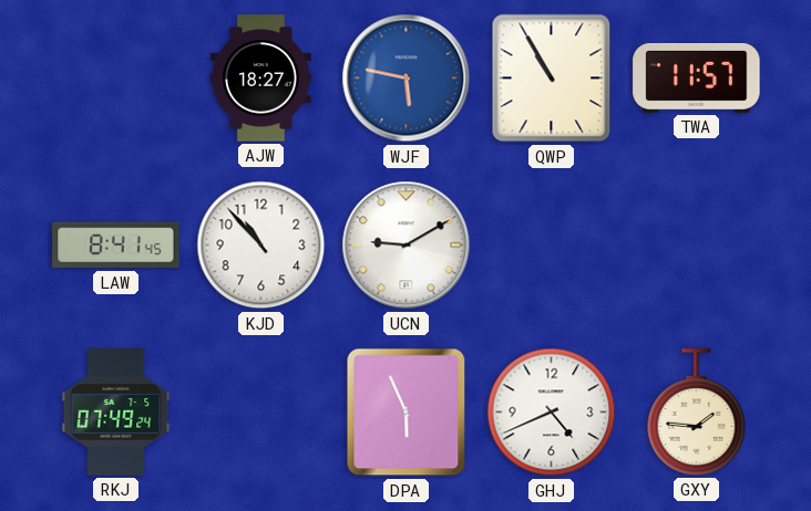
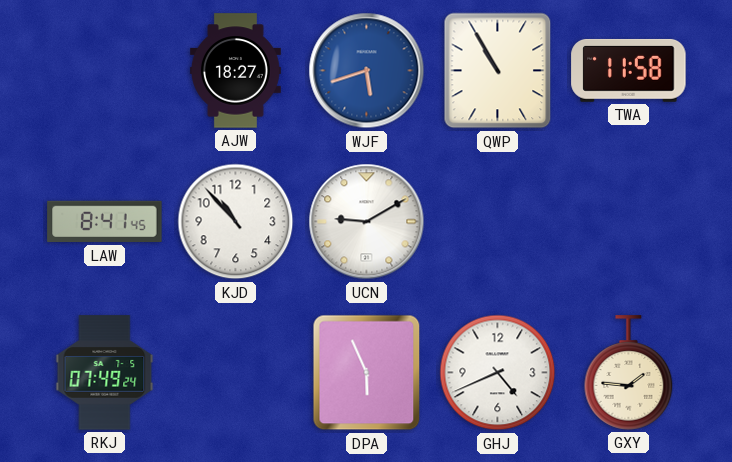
WJF: 5:47 -> 5:42
TWA: 11:57 -> 11:58
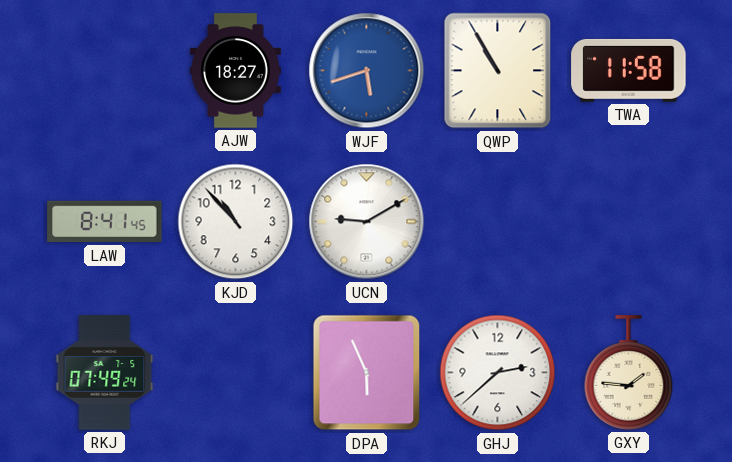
GHJ: 4:41 -> 2:38
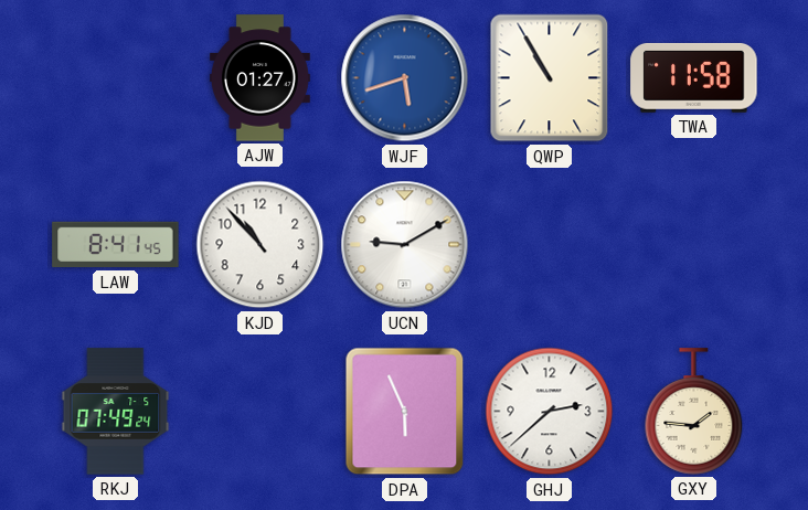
AJW: 18:27 -> 01:27
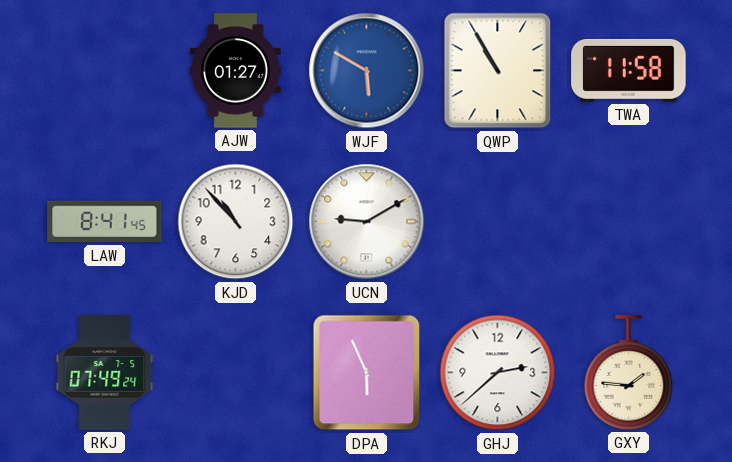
WJF: 5:42 -> 5:50
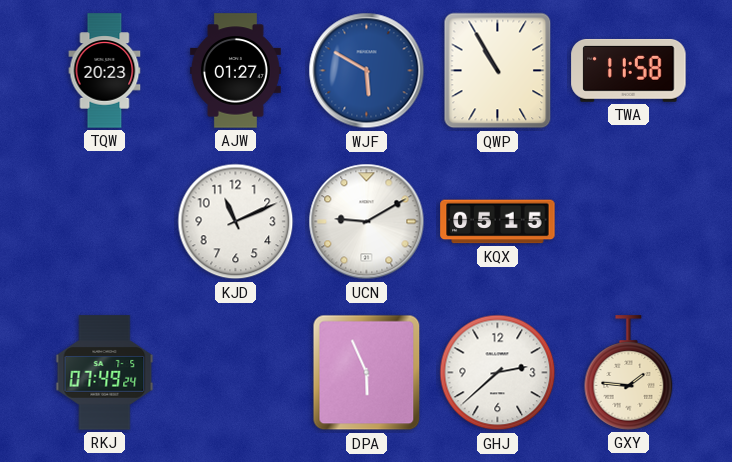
TQW: none -> 20:23
LAW: 8:41 -> none
KJD: 10:53 -> 11:11
KQX: none -> 05:15
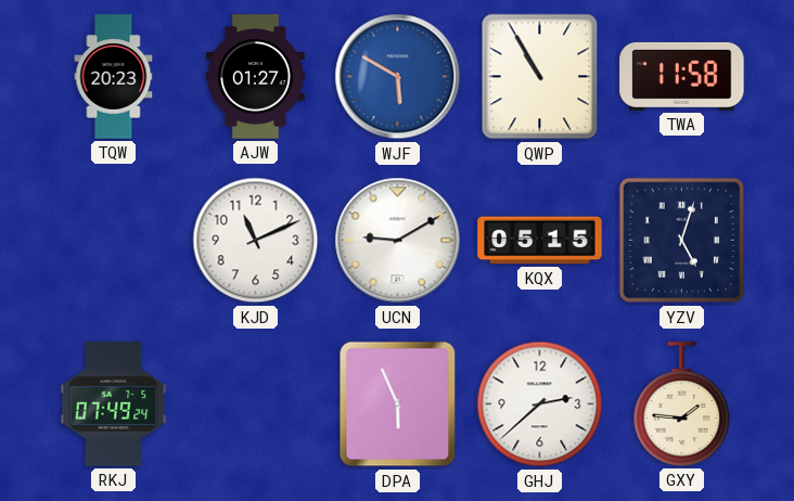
YZV: none -> 5:03
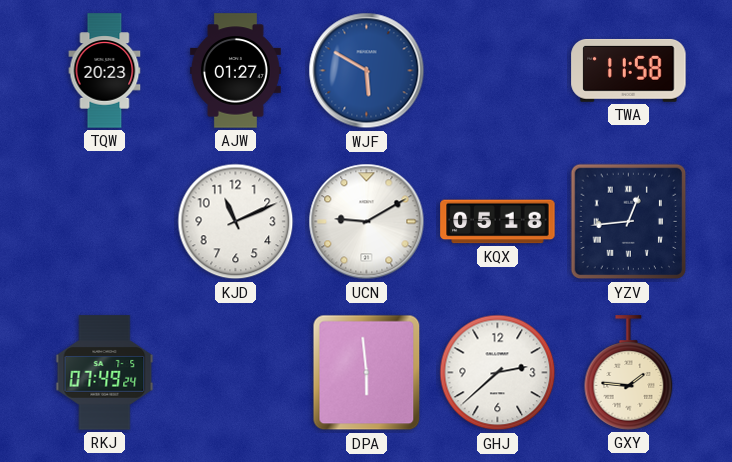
QWP: 10:55 -> none
KQX: 05:15 -> 05:18
YZV: 5:03 -> 12:44
DPA: 5:56 -> 5:59
